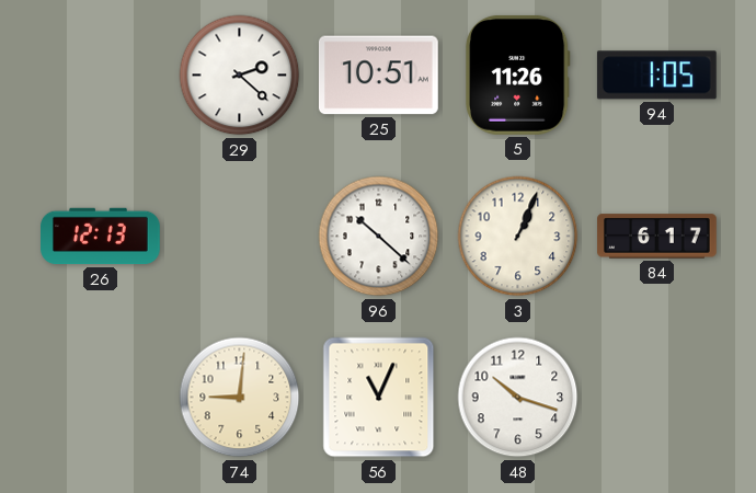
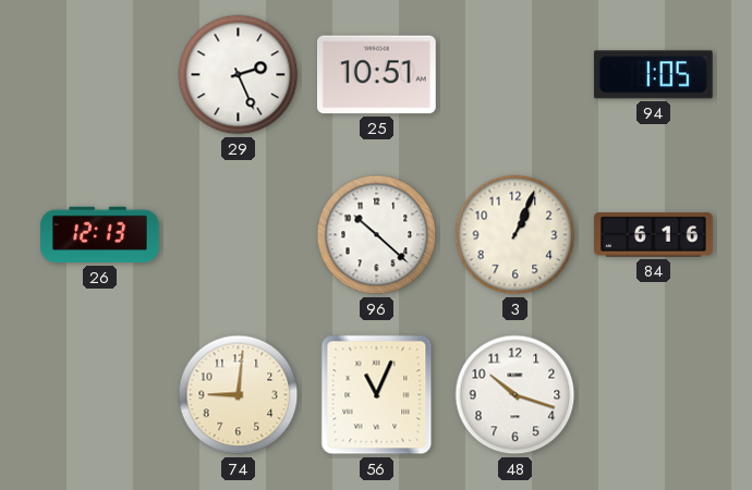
29: 2:22 -> 2:26
5: 11:26 -> none
84: 6:17 -> 6:16
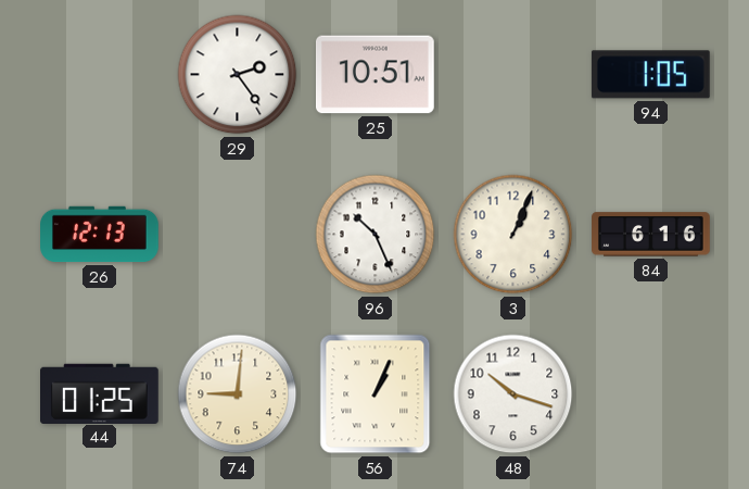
29: 2:26 -> 2:24
96: 10:22 -> 10:26
44: none -> 01:25
56: 11:04 -> 1:04
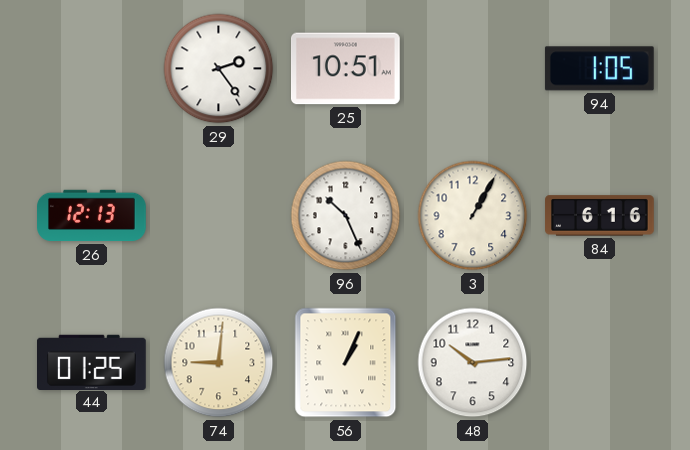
3: 1:04 -> 1:05
48: 10:18 -> 10:14
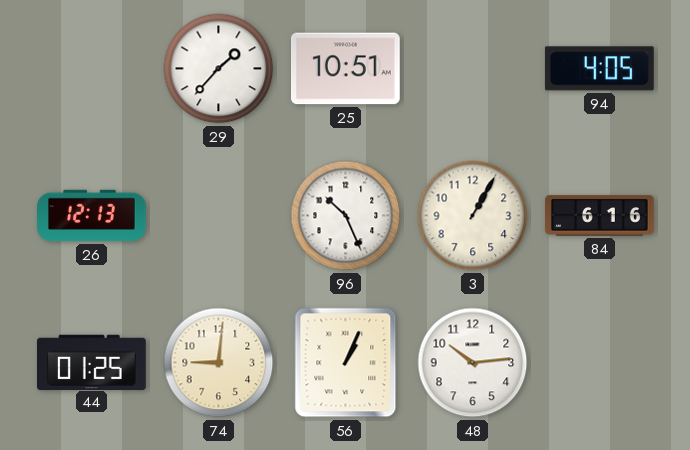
29: 2:24 -> 1:37
94: 1:05 -> 4:05
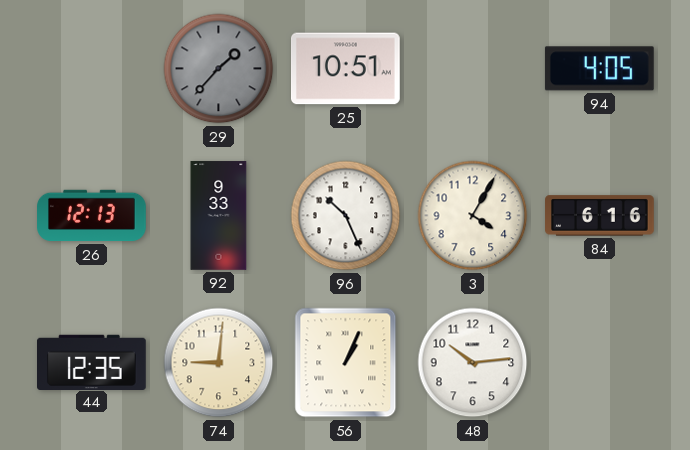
29 dial: white -> grey
92: none -> 9:33
3: 1:05 -> 4:05
44: 01:25 -> 12:35
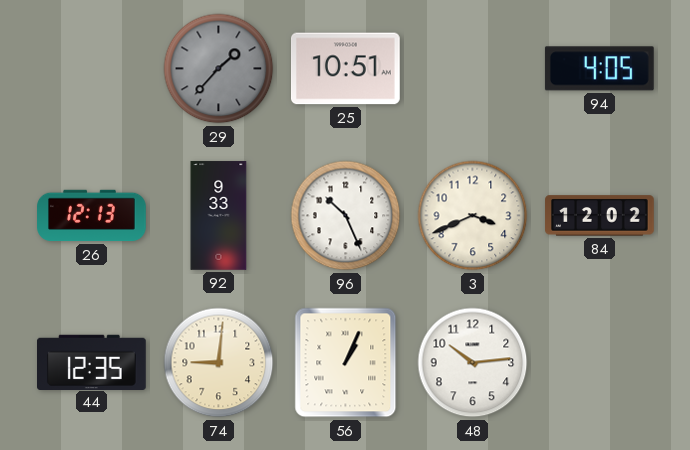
3: 4:05 -> 3:41
84: 6:16 -> 12:02
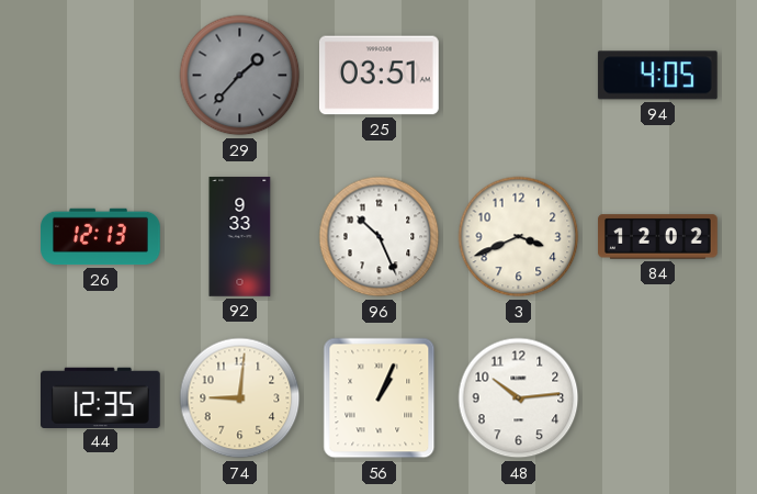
25: 10:51 -> 03:51
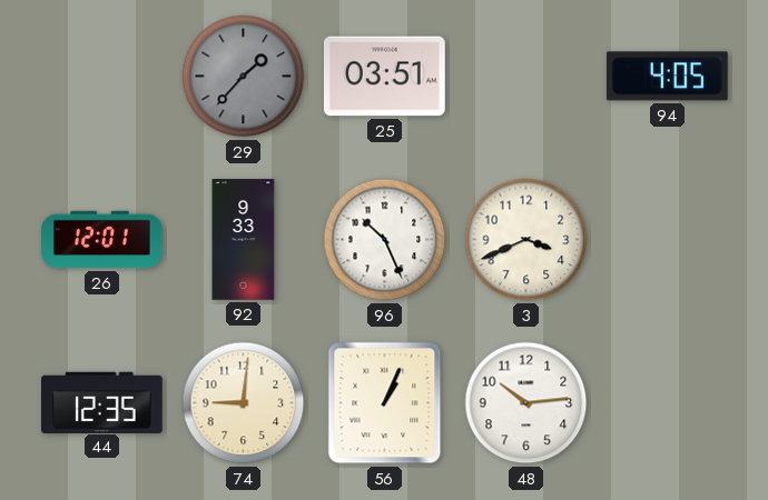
26: 12:13 -> 12:01
84: 12:02 -> none
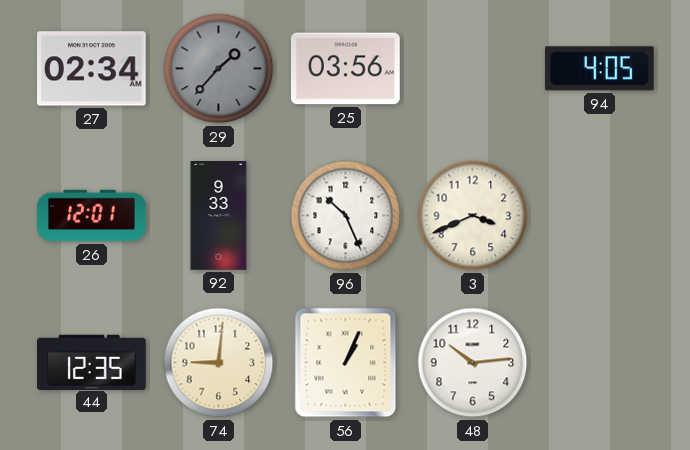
27: none -> 02:34
25: 03:51 -> 03:56
